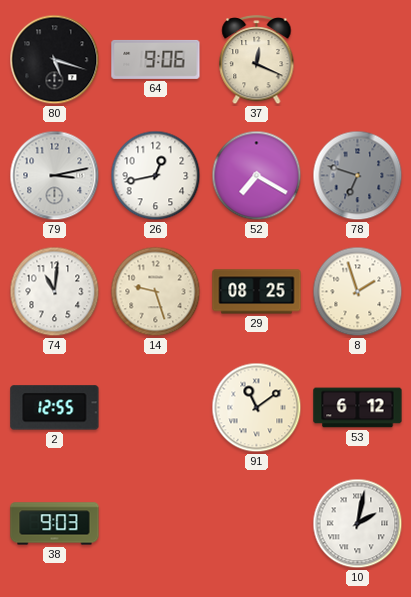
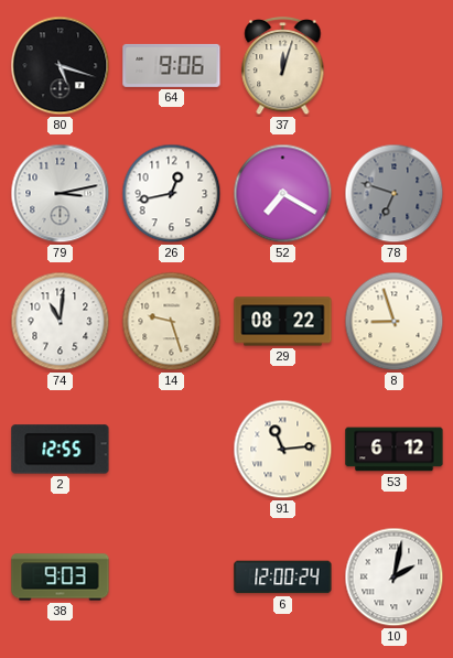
37: 12:19 -> 12:03
29: 08:25 -> 08:22
8: 1:57 -> 8:57
91: 11:09 -> 11:14
6: none -> 12:00
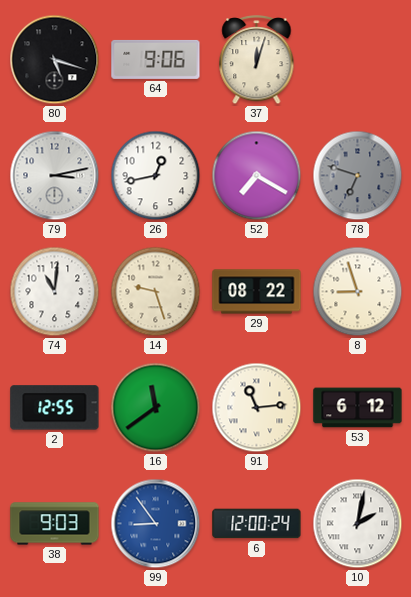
16: none -> 11:39
99: none -> 8:54
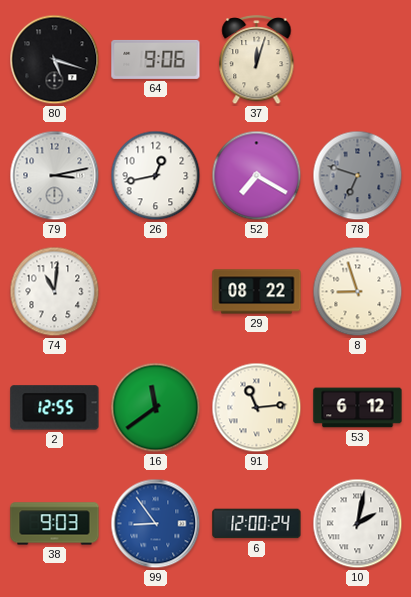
14: 9:27 -> none
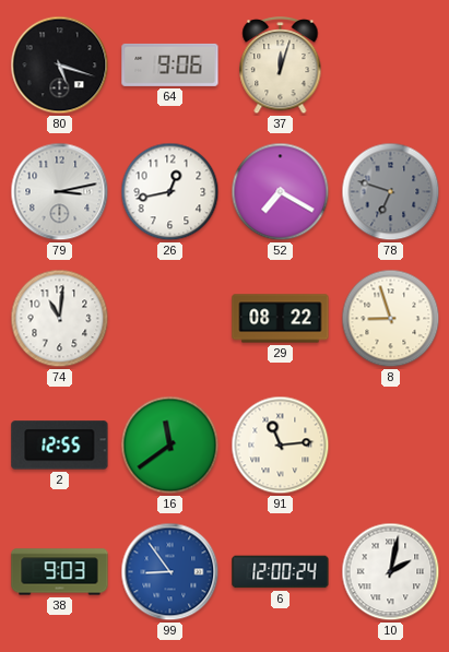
53: 6:12 -> none
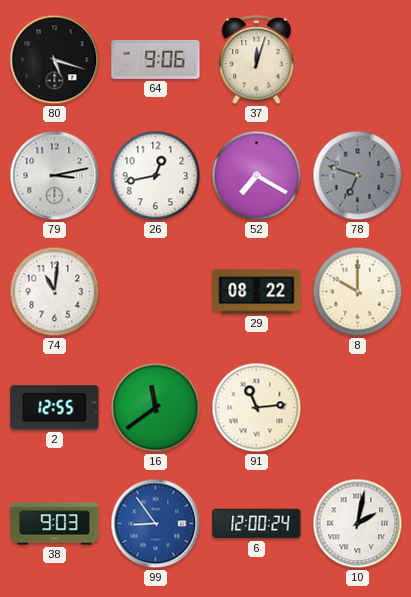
8: 8:57 -> 10:00
